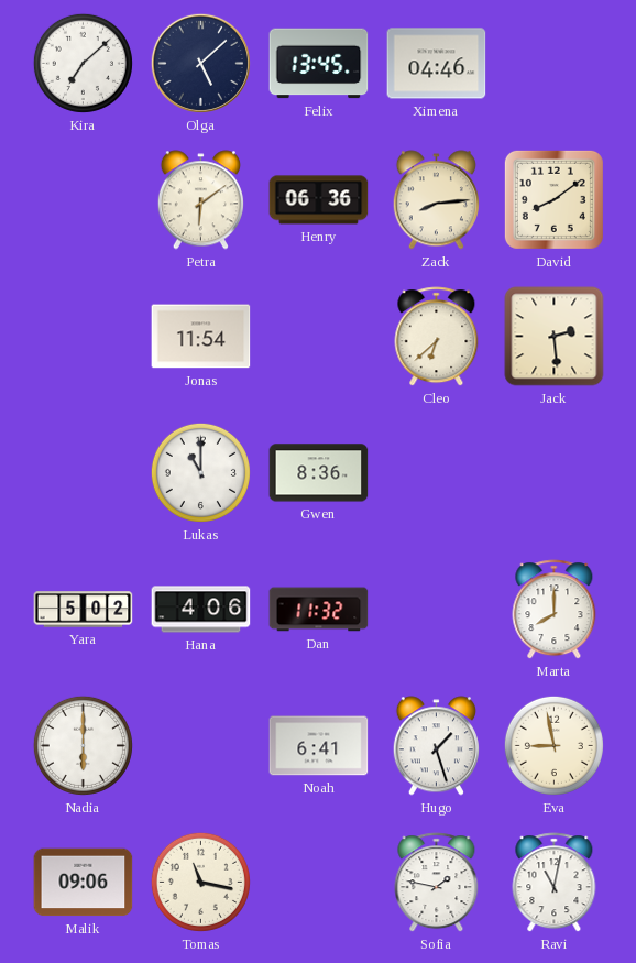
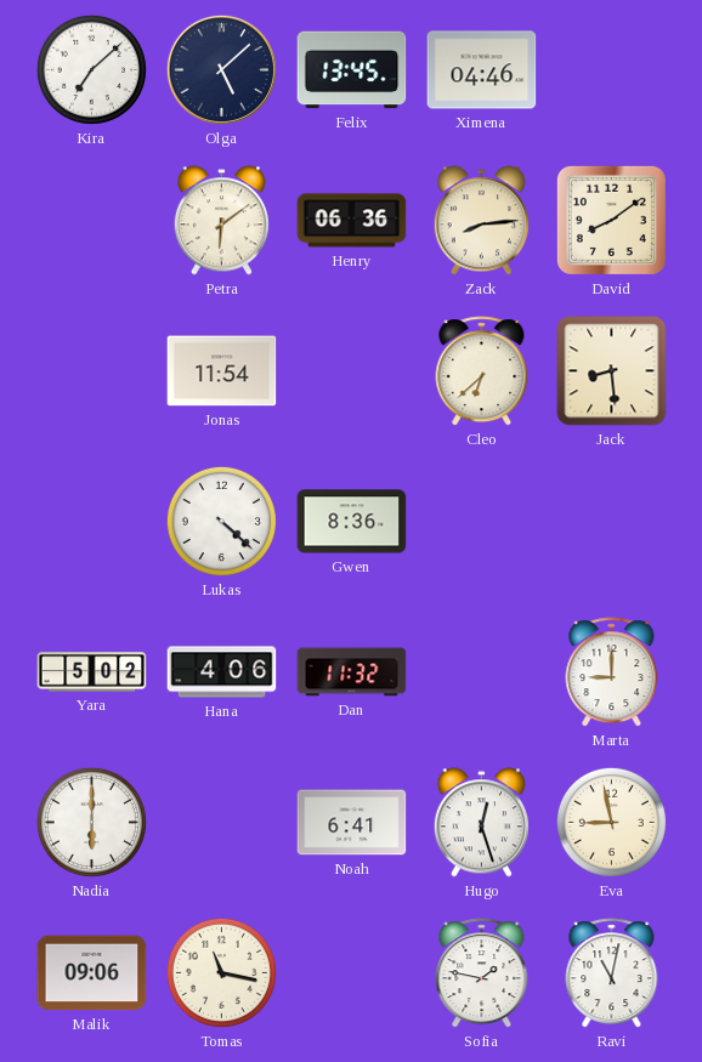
Jack: 2:29 -> 8:29
Lukas: 11:00 -> 4:22
Marta: 8:00 -> 9:00
Hugo: 1:27 -> 12:27
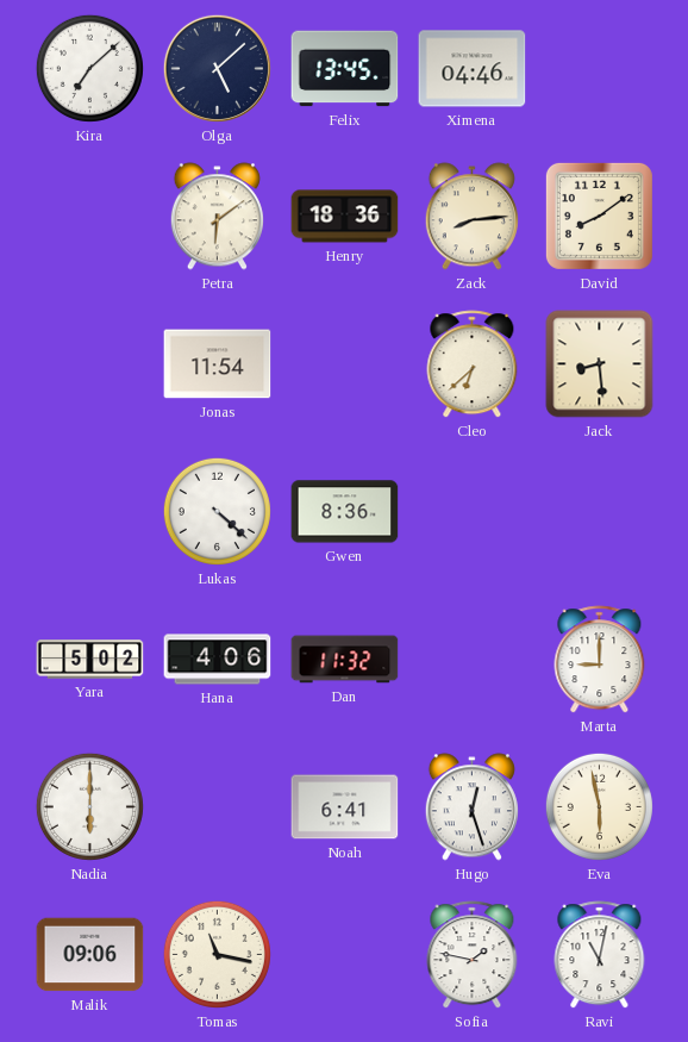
Henry: 06:36 -> 18:36
Eva: 8:58 -> 5:58
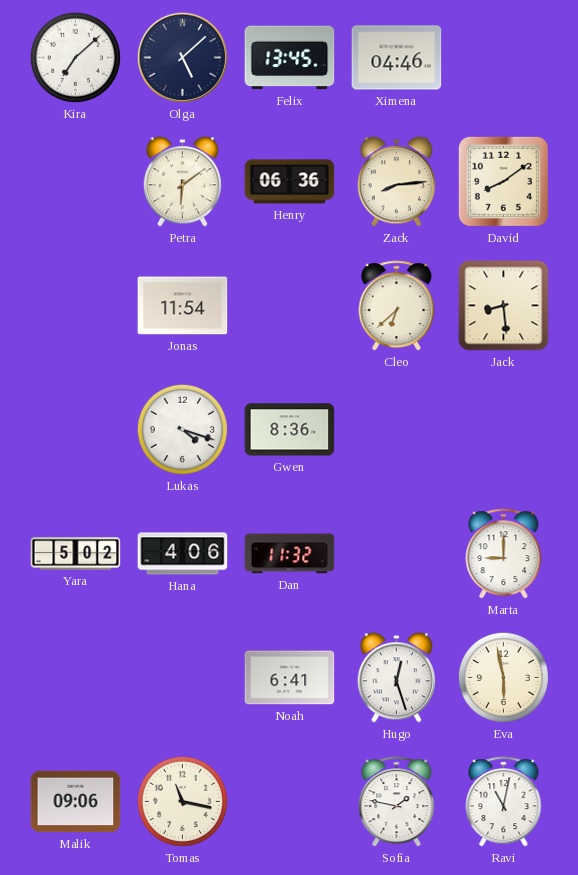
Henry: 18:36 -> 06:36
Lukas: 4:22 -> 4:18
Nadia: 6:00 -> none
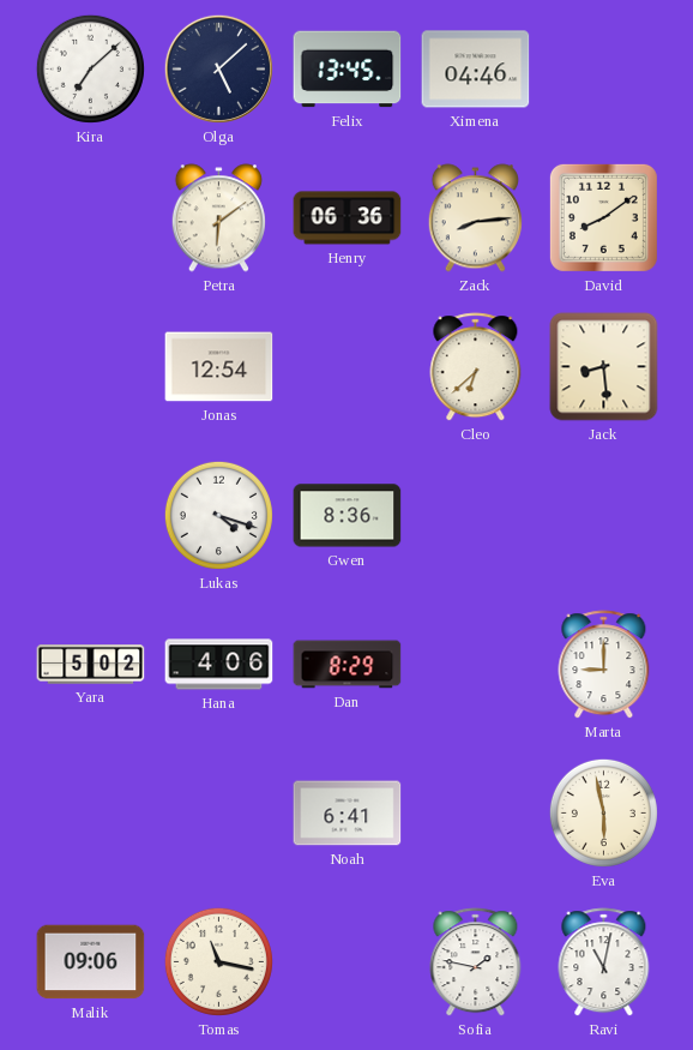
Jonas: 11:54 -> 12:54
Dan: 11:32 -> 8:29
Hugo: 12:27 -> none
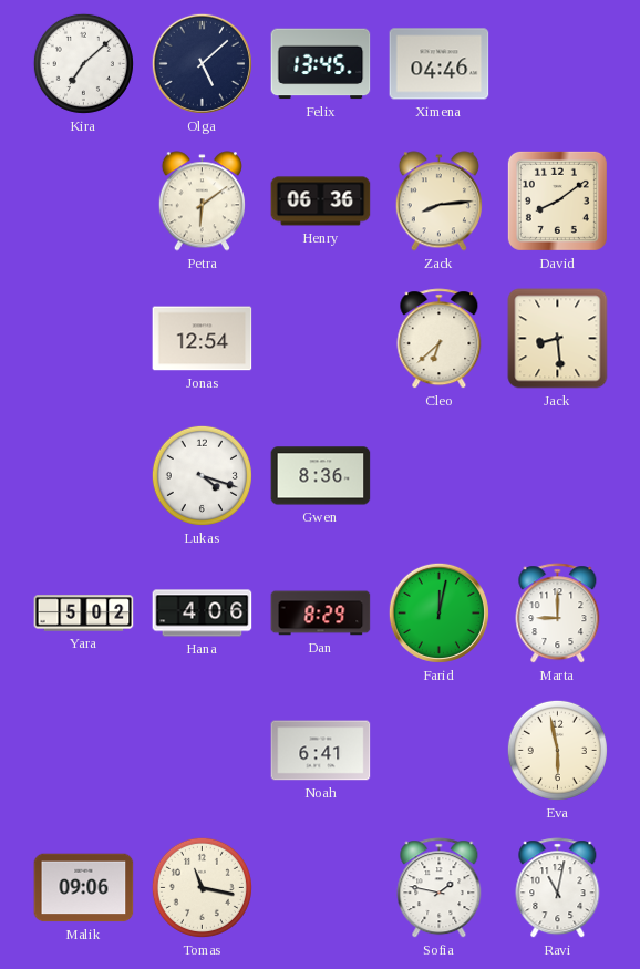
Farid: none -> 12:02
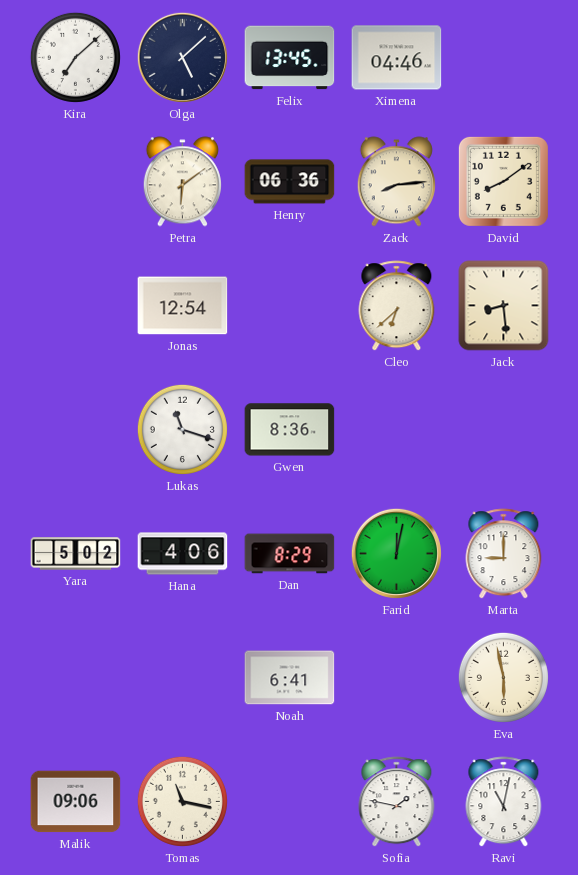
Lukas: 4:18 -> 11:18
